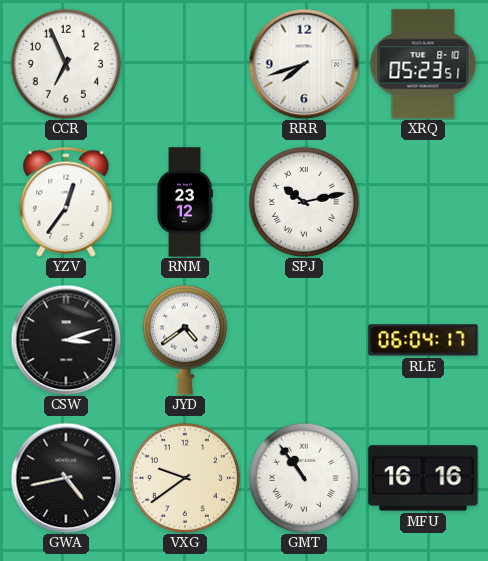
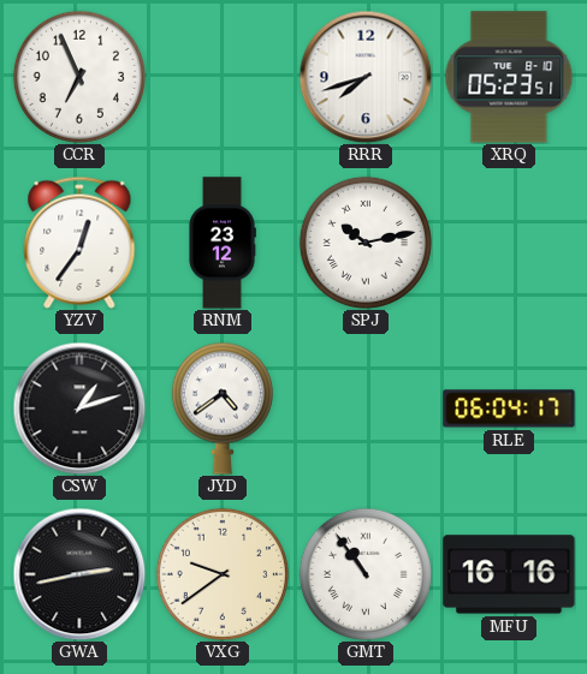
CSW: 3:12 -> 1:12
GWA: 4:43 -> 2:43
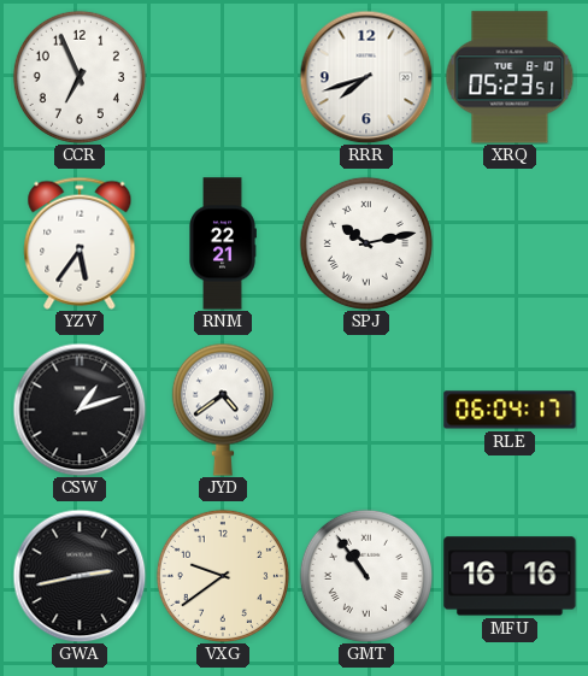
YZV: 12:36 -> 5:36
RNM: 23:12 -> 22:21
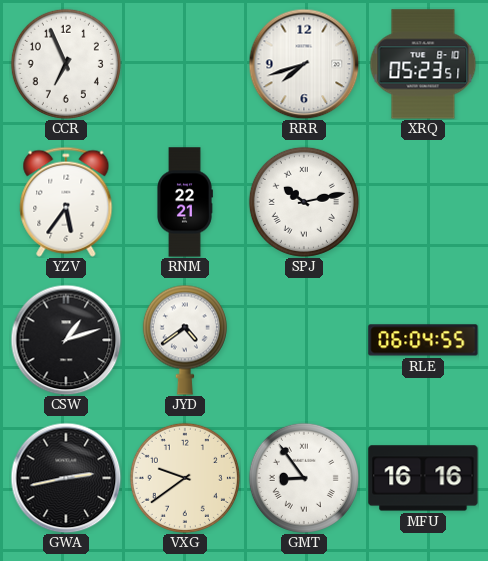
RLE: 06:04:17 -> 06:04:55
GMT: 10:54 -> 8:54
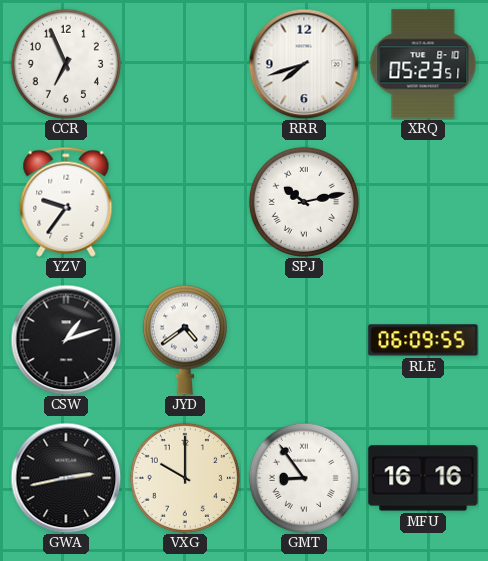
YZV: 5:36 -> 9:36
RNM: 22:21 -> none
RLE: 06:04 -> 06:09
VXG: 9:39 -> 10:00
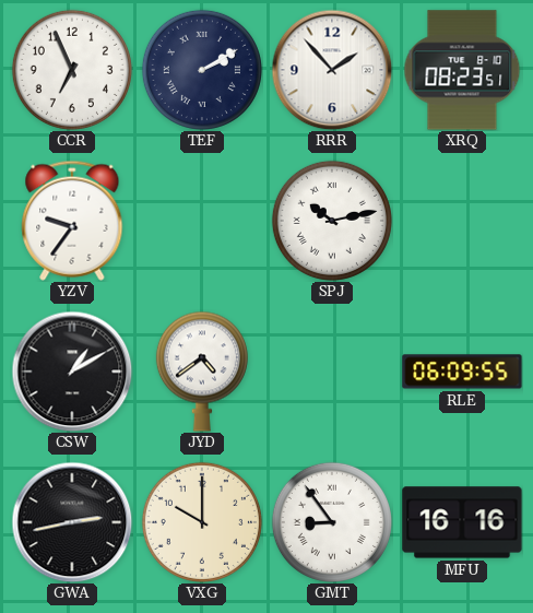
TEF: none -> 2:10
RRR: 7:42 -> 1:53
XRQ: 05:23 -> 08:23
CSW: 1:12 -> 1:10
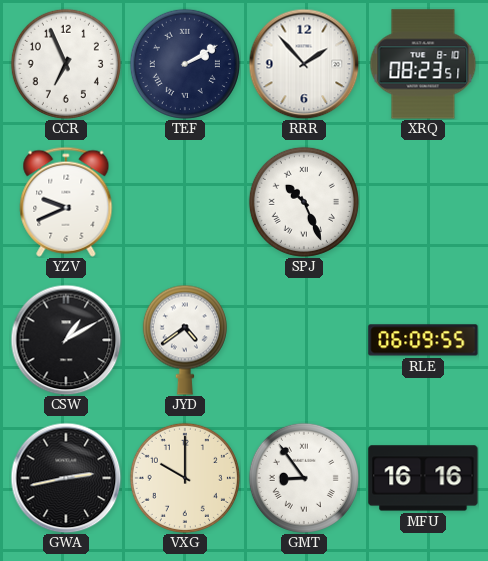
YZV: 9:36 -> 9:41
SPJ: 10:13 -> 10:26
